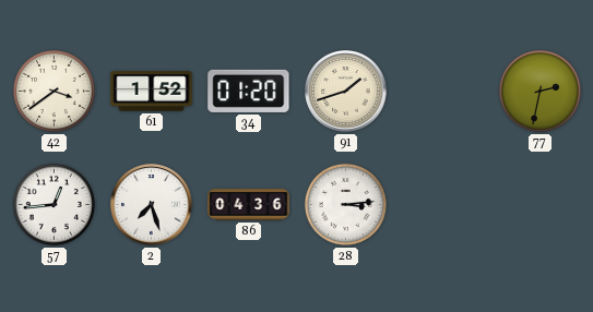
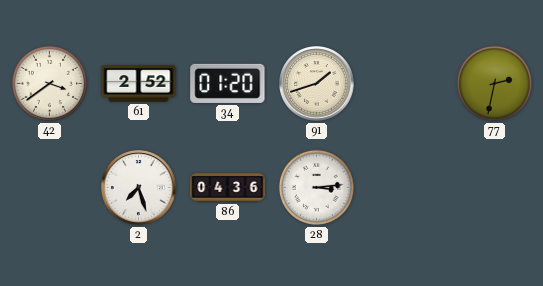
61: 1:52 -> 2:52
57: 12:44 -> none
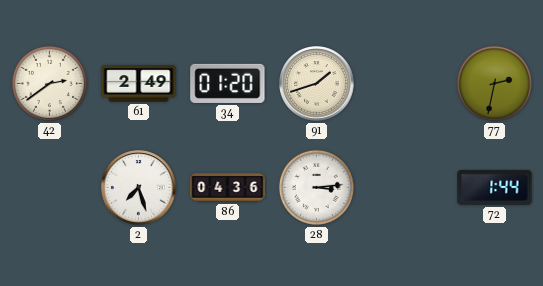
42: 3:39 -> 2:39
61: 2:52 -> 2:49
72: none -> 1:44
